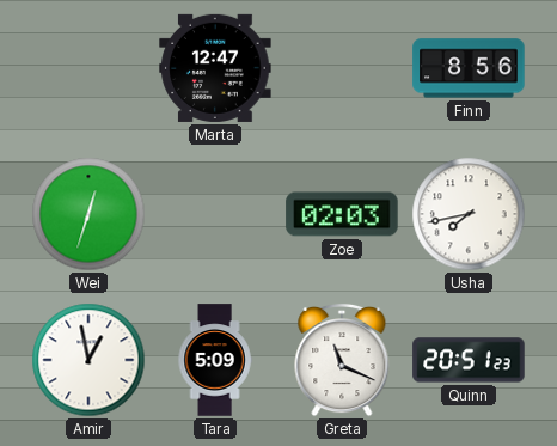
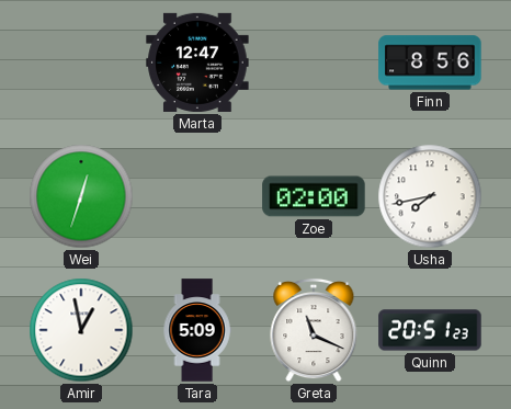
Zoe: 02:03 -> 02:00
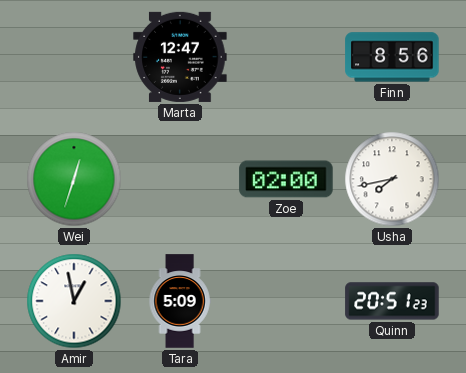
Greta: 11:19 -> none
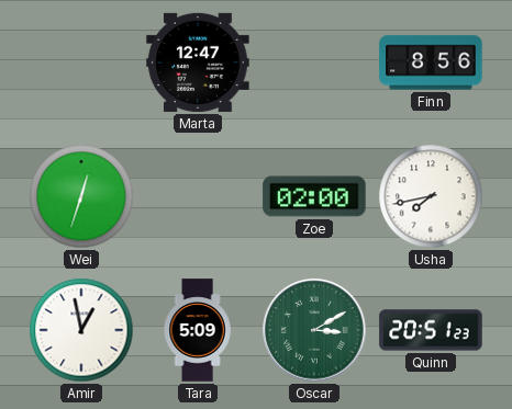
Oscar: none -> 3:10
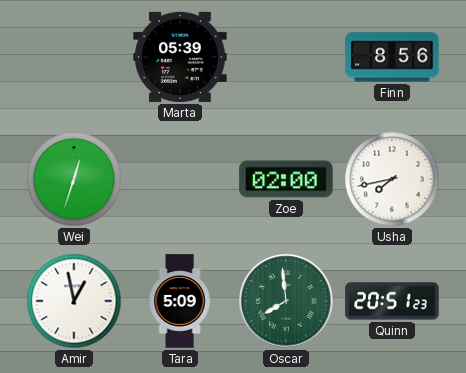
Marta: 12:47 -> 05:39
Oscar: 3:10 -> 7:59
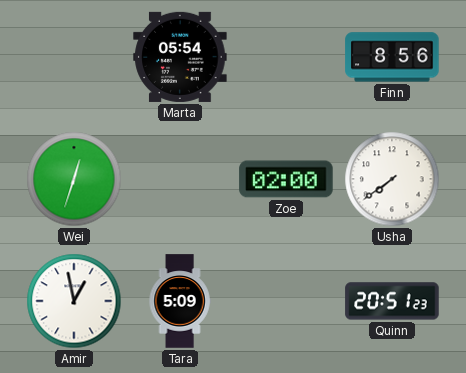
Marta: 05:39 -> 05:54
Usha: 7:43 -> 7:39
Oscar: 7:59 -> none
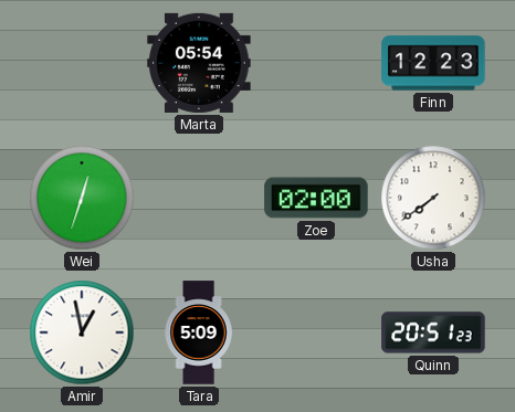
Finn: 8:56 -> 12:23
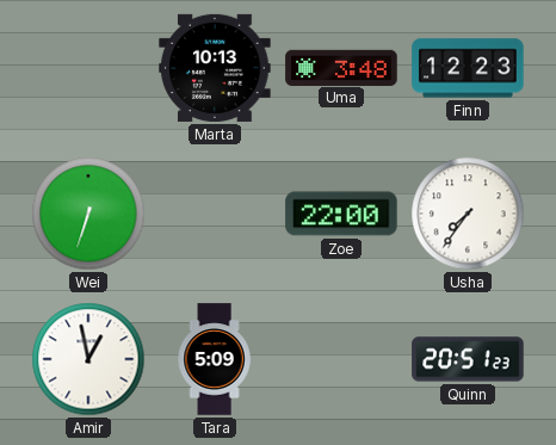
Marta: 05:54 -> 10:13
Uma: none -> 3:48
Wei: 12:33 -> 6:33
Zoe: 02:00 -> 22:00
Usha: 7:39 -> 7:36
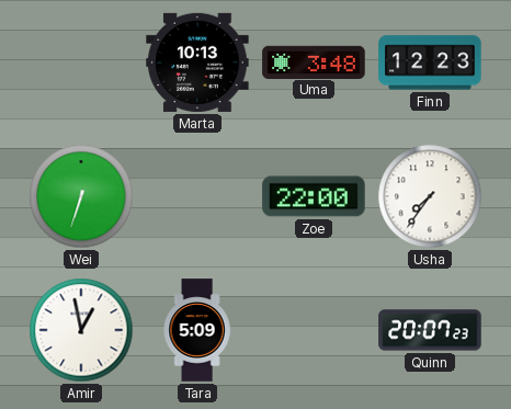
Quinn: 20:51 -> 20:07
